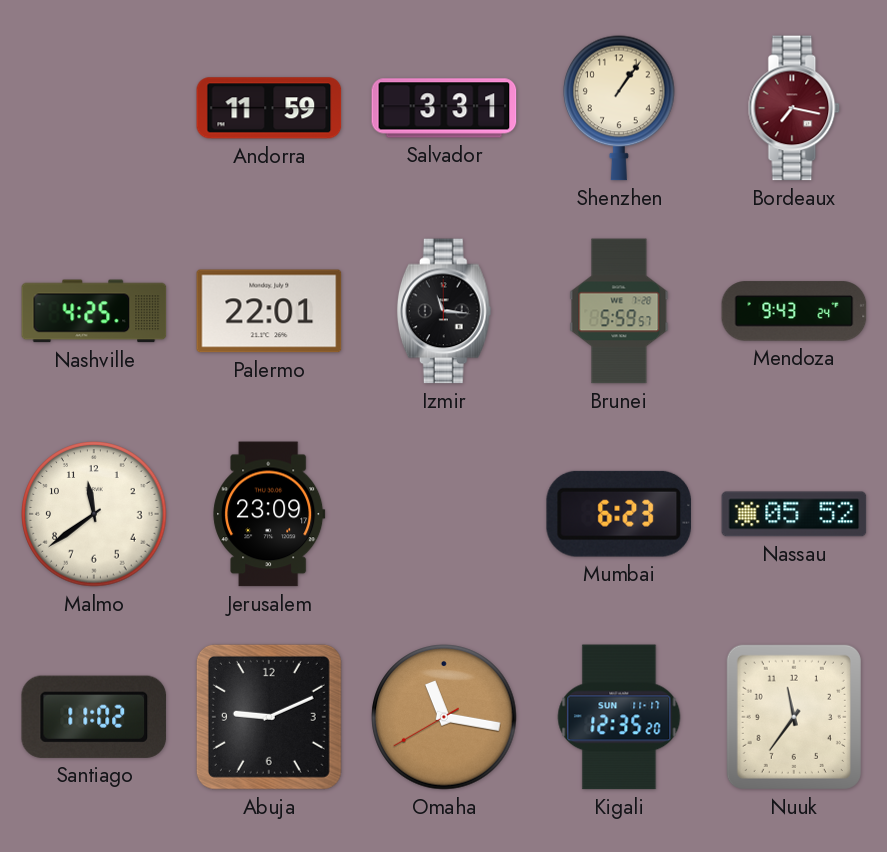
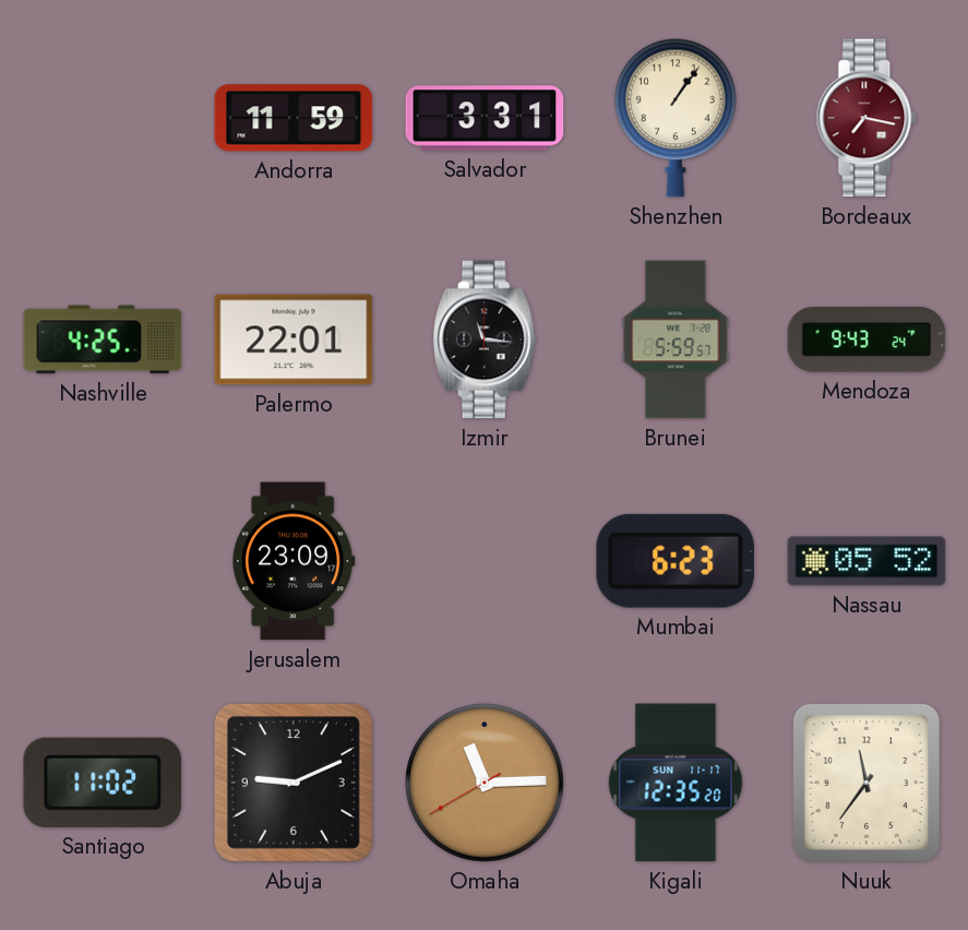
Malmo: 11:39 -> none
Omaha: 11:16 -> 11:14
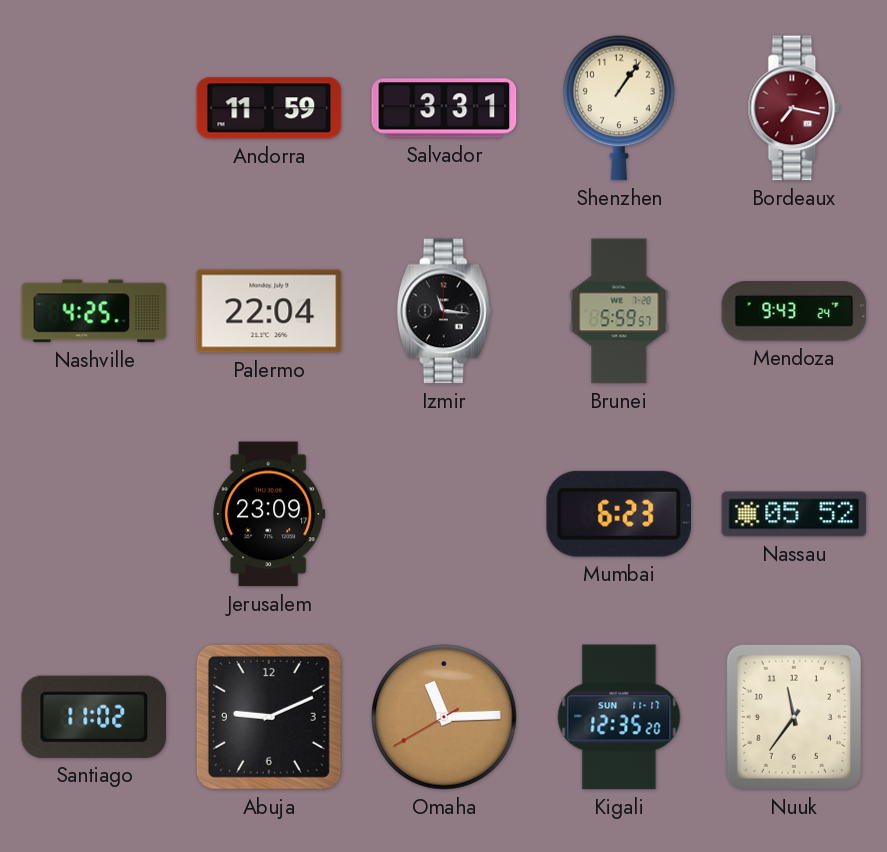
Palermo: 22:01 -> 22:04
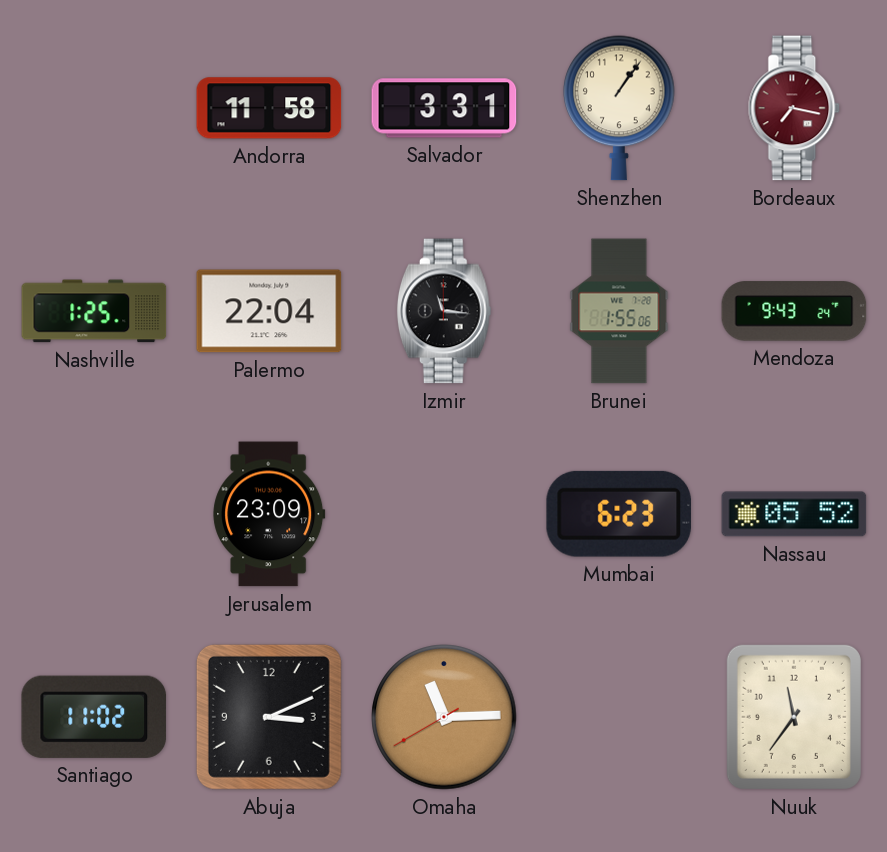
Andorra: 11:59 -> 11:58
Nashville: 4:25 -> 1:25
Brunei: 5:59 -> 1:55
Abuja: 9:11 -> 3:11
Kigali: 12:35 -> none
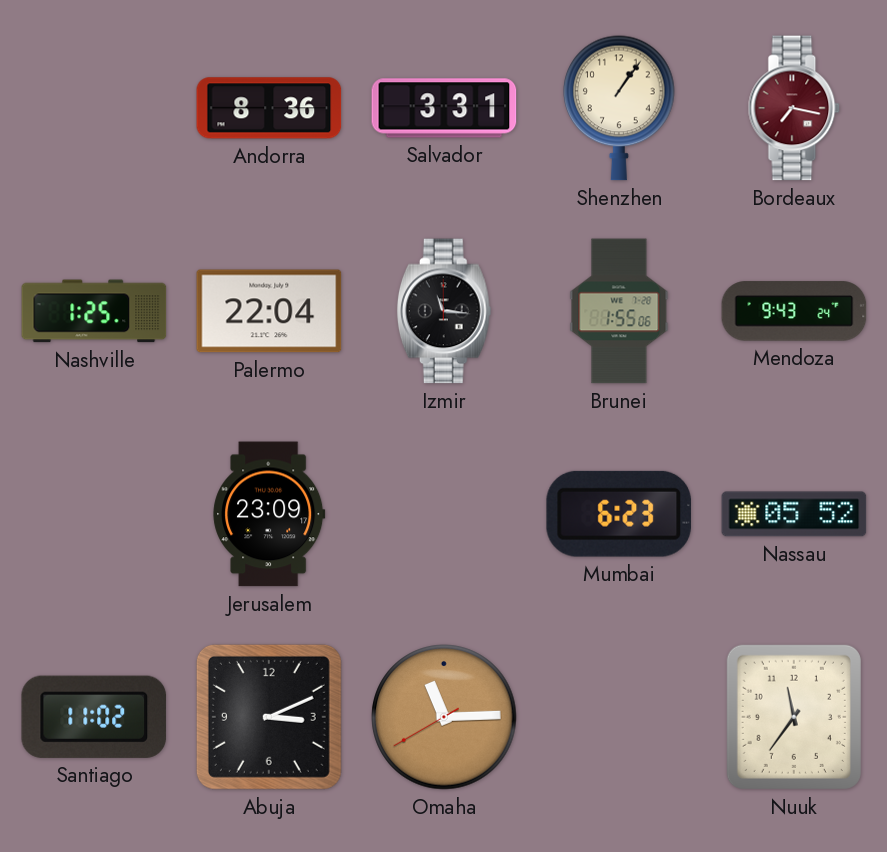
Andorra: 11:58 -> 8:36
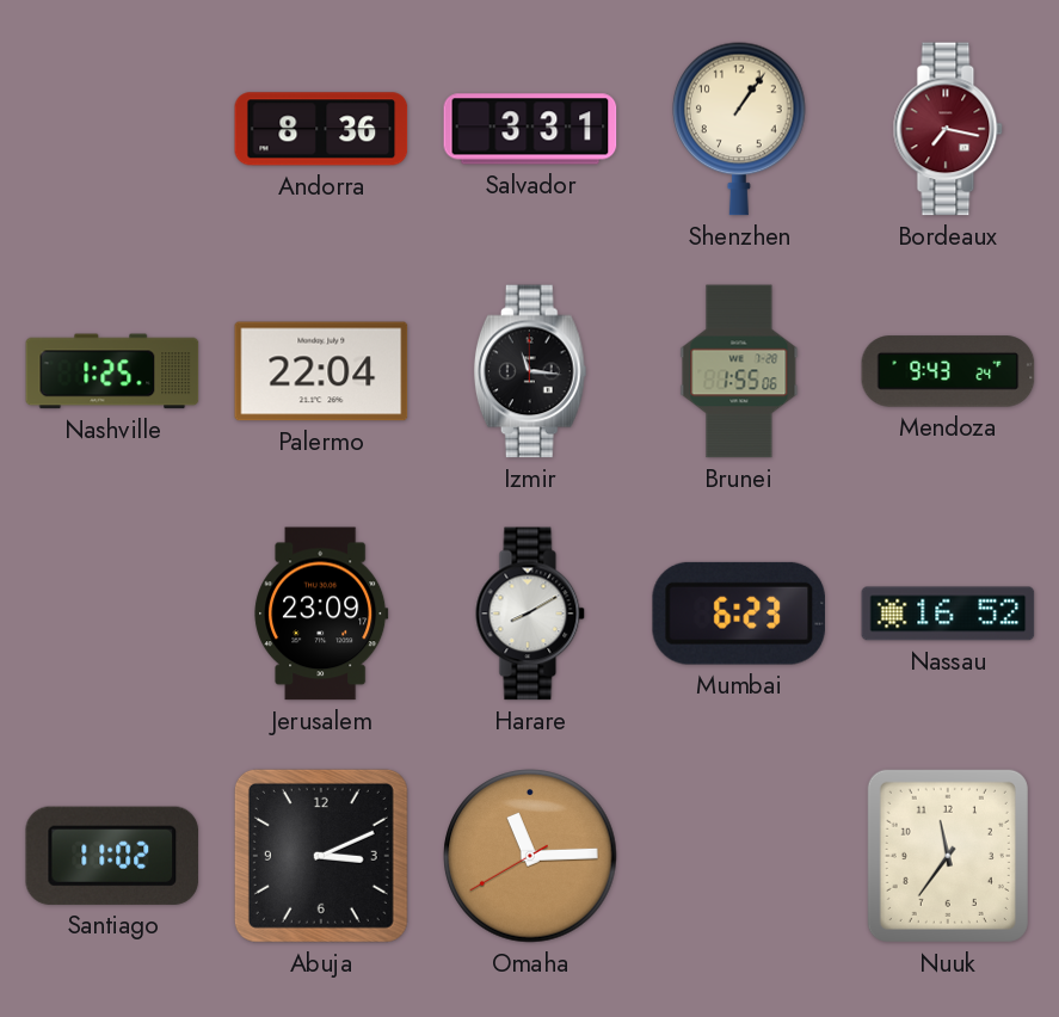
Harare: none -> 8:10
Nassau: 05:52 -> 16:52
